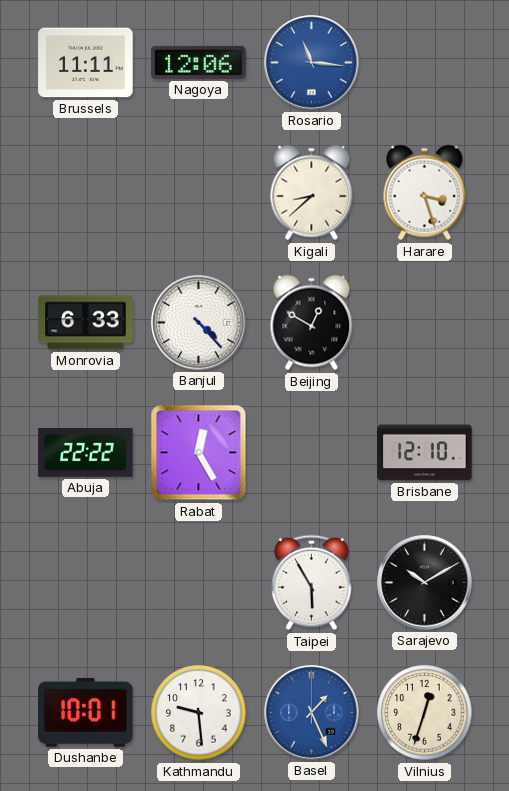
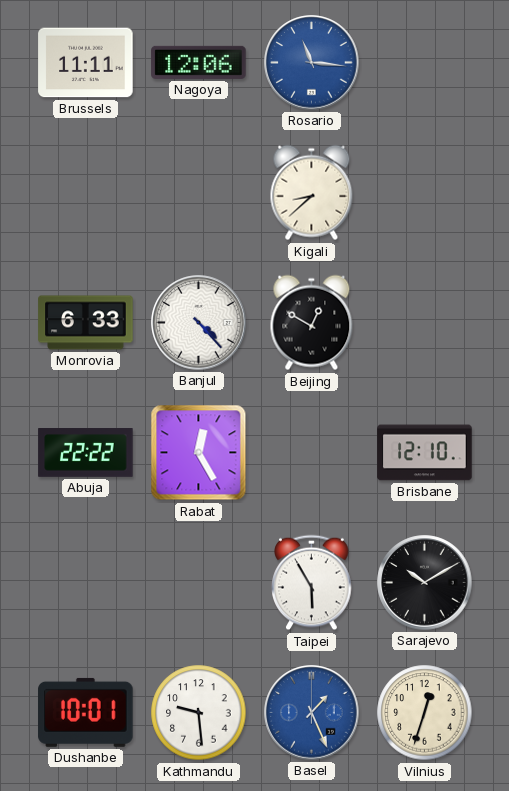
Harare: 3:27 -> none
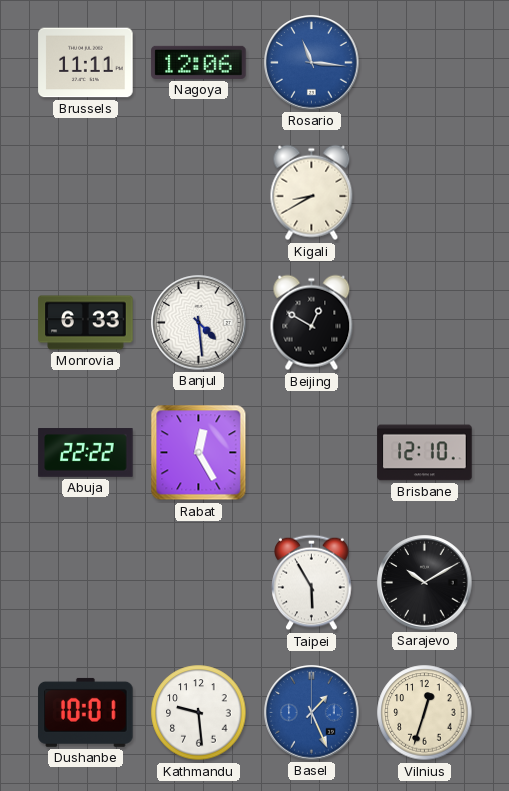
Kigali: 8:38 -> 8:40
Banjul: 4:23 -> 4:29
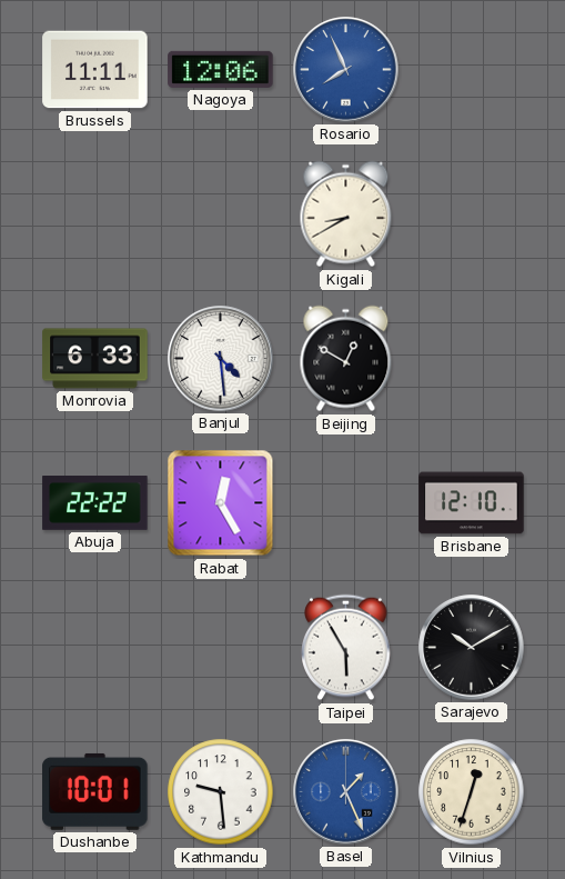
Rosario: 11:16 -> 7:56
